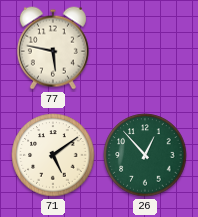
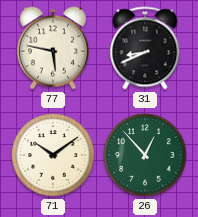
31: none -> 8:41
71: 5:09 -> 10:09
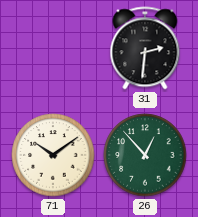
77: 5:47 -> none
31: 8:41 -> 2:31
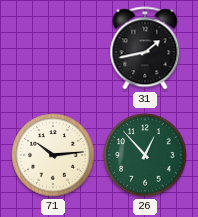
31: 2:31 -> 1:43
71: 10:09 -> 10:14
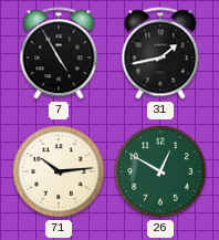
7: none -> 4:55
26: 12:53 -> 12:50
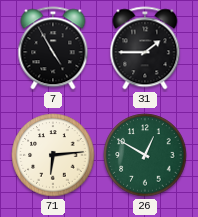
31: 1:43 -> 1:45
71: 10:14 -> 6:14
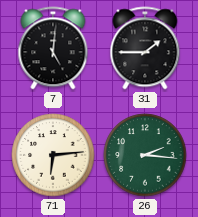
7: 4:55 -> 5:01
26: 12:50 -> 2:16
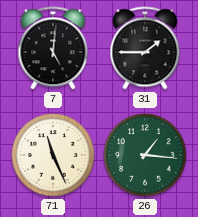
71: 6:14 -> 11:26
26: 2:16 -> 1:16
